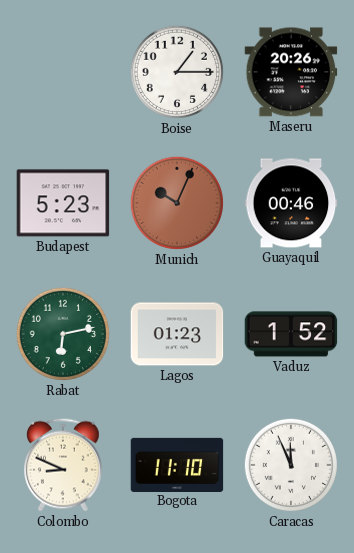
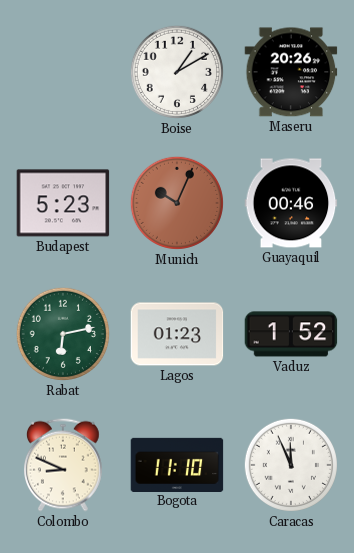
Boise: 1:15 -> 1:10
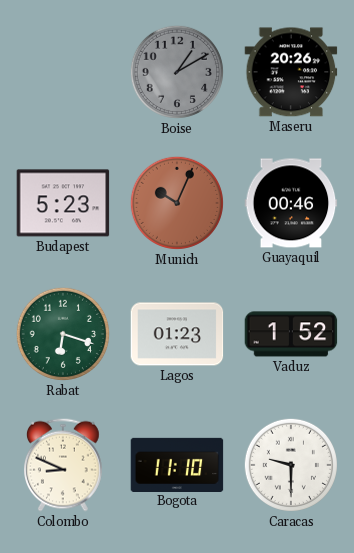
Boise dial: white -> grey
Rabat: 6:13 -> 6:18
Caracas: 11:56 -> 9:30
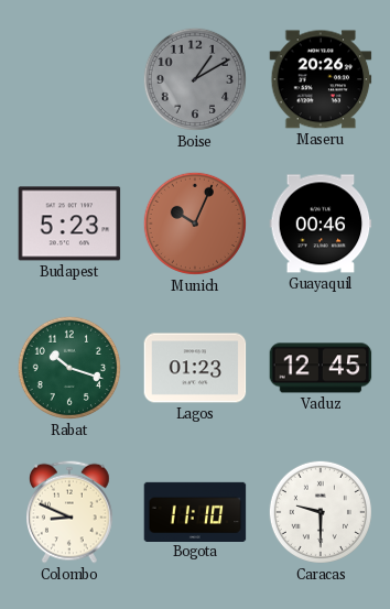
Rabat: 6:18 -> 10:18
Vaduz: 1:52 -> 12:45
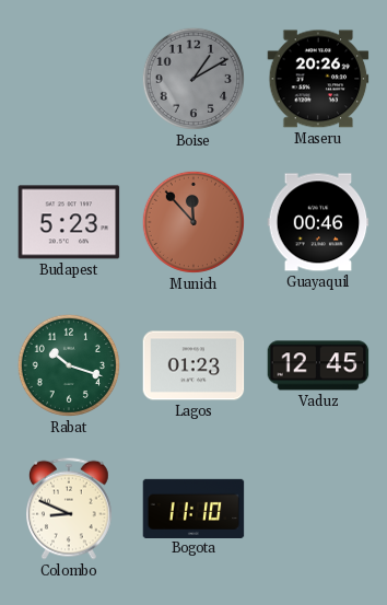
Munich: 10:04 -> 11:53
Caracas: 9:30 -> none
